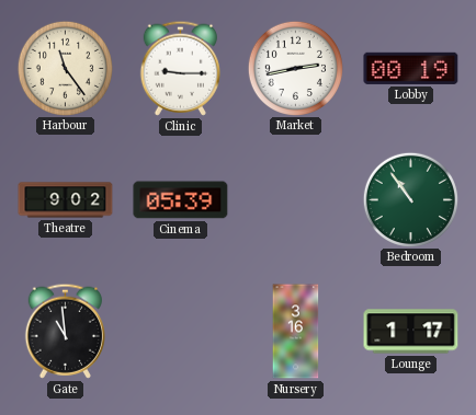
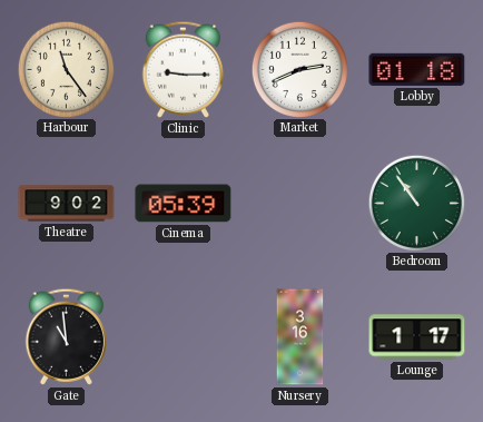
Market: 2:43 -> 2:41
Lobby: 00:19 -> 01:18
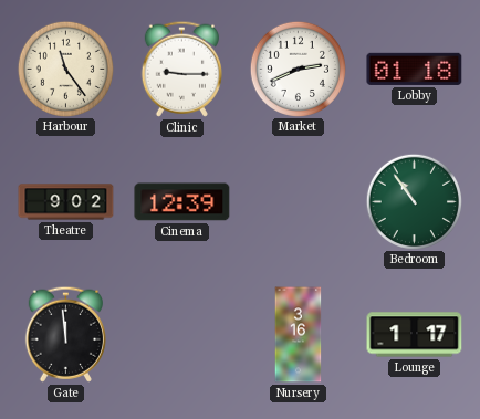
Cinema: 05:39 -> 12:39
Gate: 10:59 -> 11:59
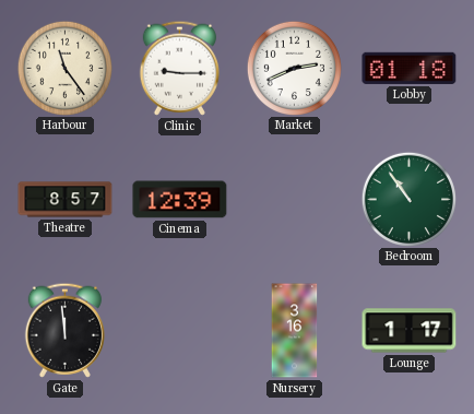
Theatre: 9:02 -> 8:57
